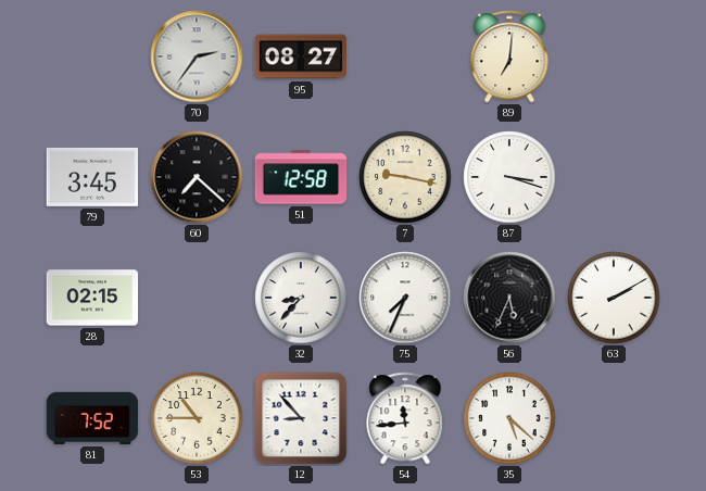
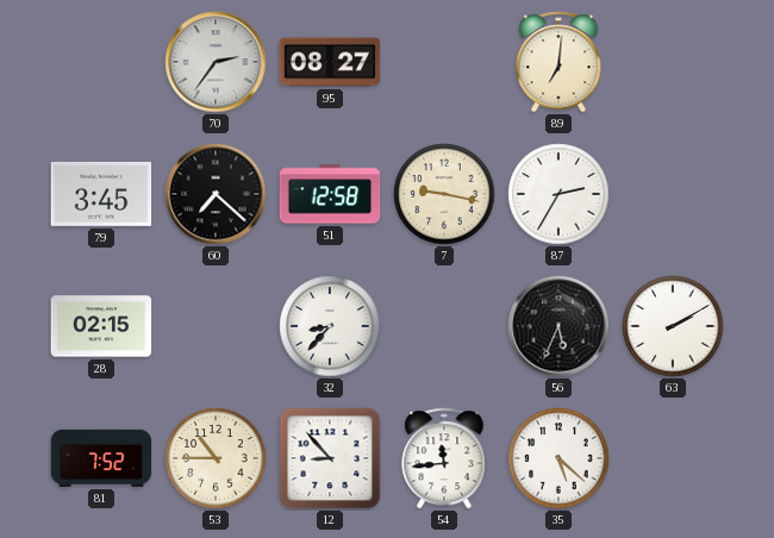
87: 3:18 -> 2:35
75: 7:34 -> none
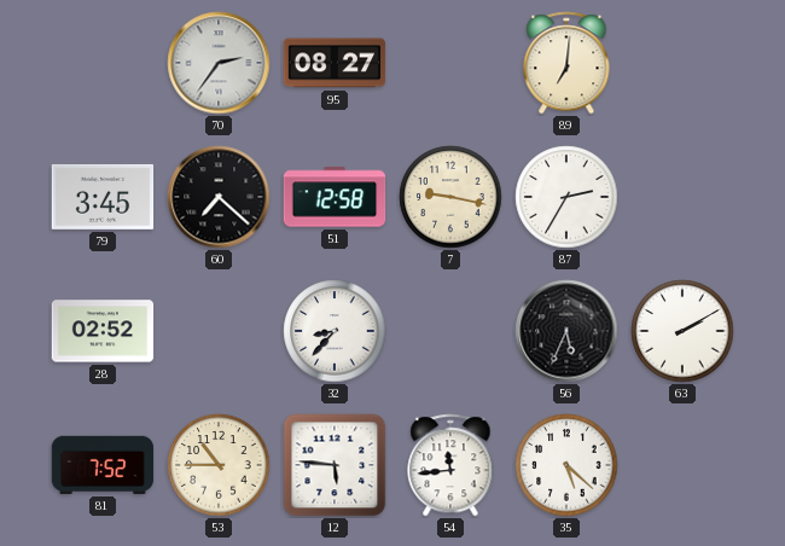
28: 02:15 -> 02:52
12: 8:53 -> 5:46
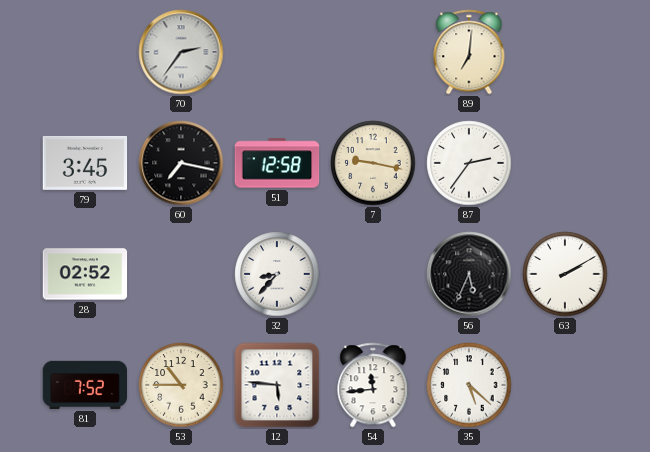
95: 08:27 -> none
60: 7:22 -> 7:17
87: 2:35 -> 2:36
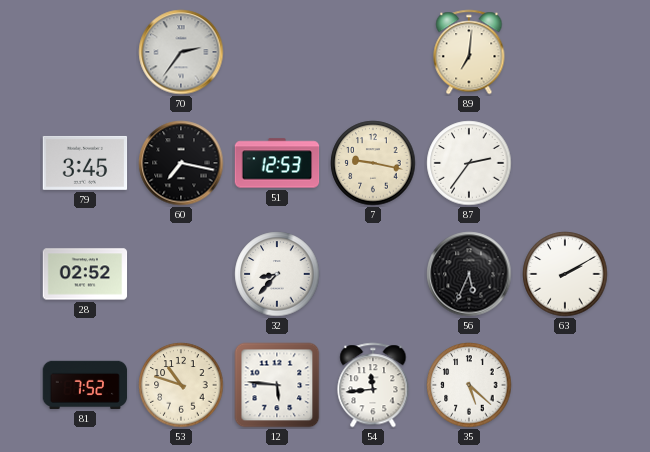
51: 12:58 -> 12:53
53: 10:45 -> 10:48
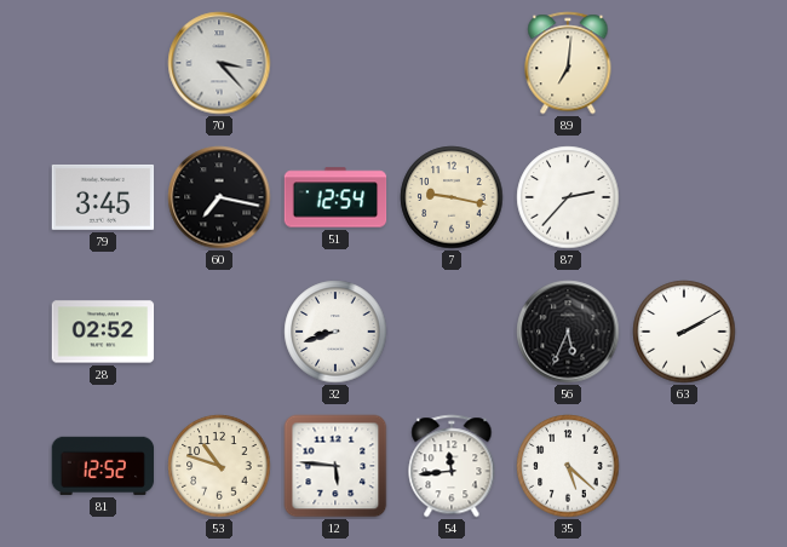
70: 2:36 -> 3:23
51: 12:53 -> 12:54
87: 2:36 -> 2:37
32: 8:37 -> 8:42
81: 7:52 -> 12:52
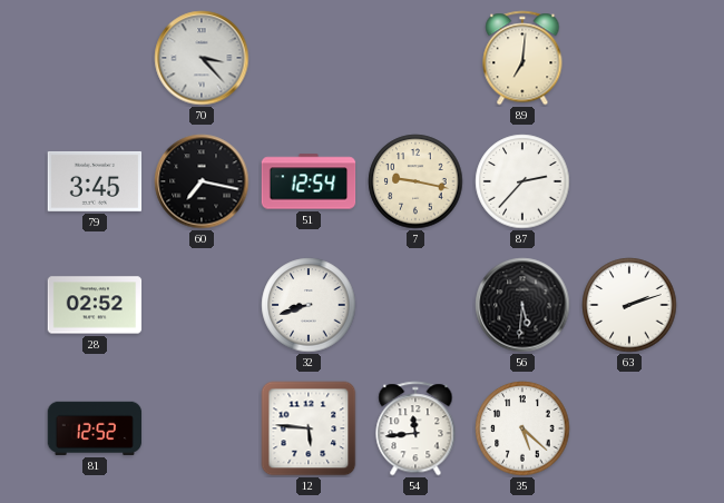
56: 5:34 -> 5:31
63: 2:10 -> 2:12
53: 10:48 -> none
